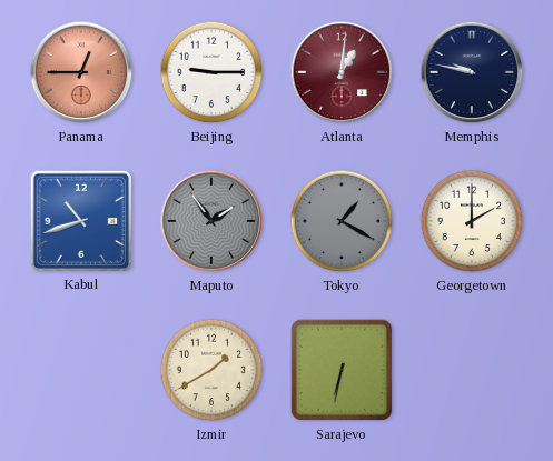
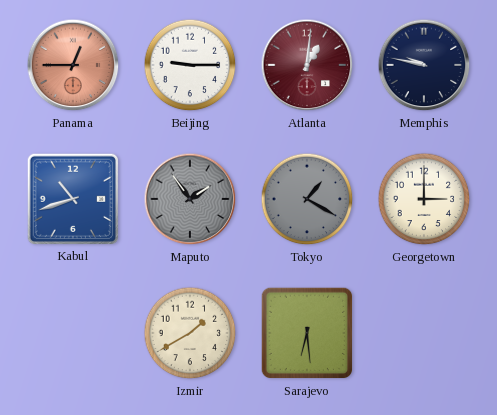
Georgetown: 2:00 -> 3:00
Sarajevo: 6:32 -> 6:29
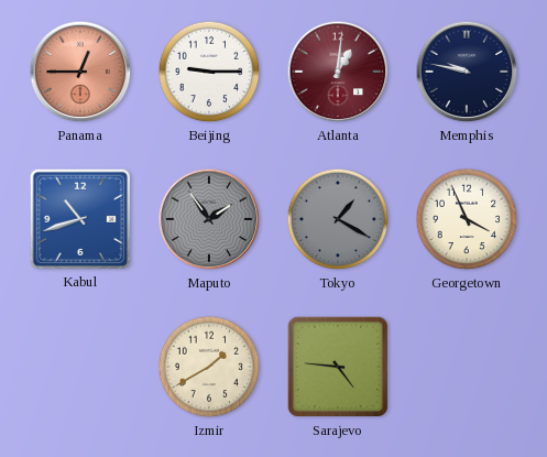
Georgetown: 3:00 -> 3:56
Sarajevo: 6:29 -> 4:46
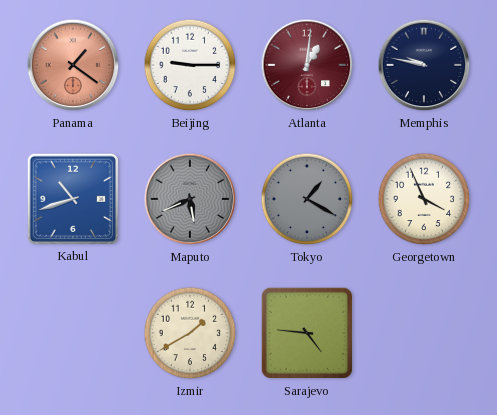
Panama: 12:45 -> 1:21
Maputo: 1:54 -> 5:41
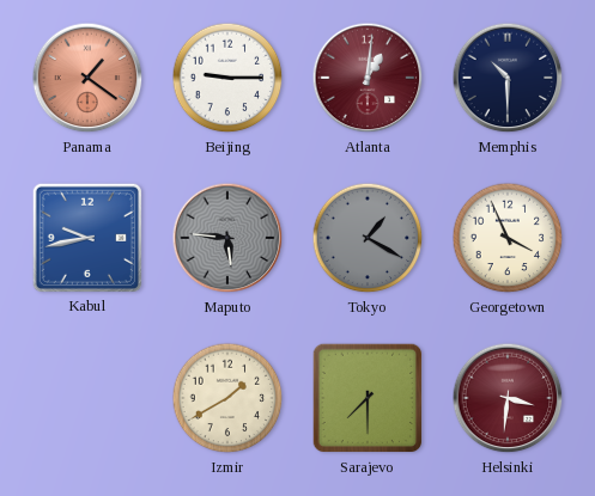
Memphis: 9:47 -> 10:30
Kabul: 10:42 -> 9:43
Maputo: 5:41 -> 5:46
Sarajevo: 4:46 -> 7:30
Helsinki: none -> 3:31
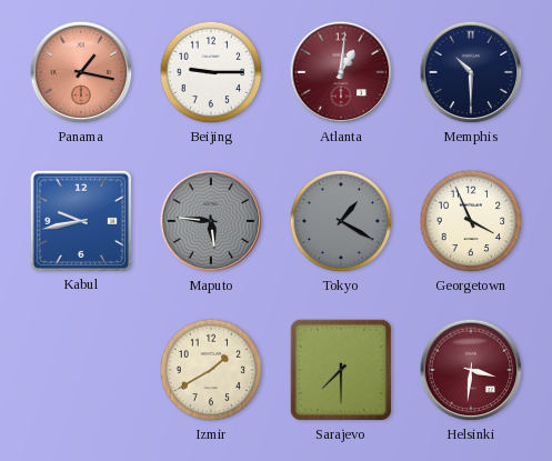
Panama: 1:21 -> 1:17
